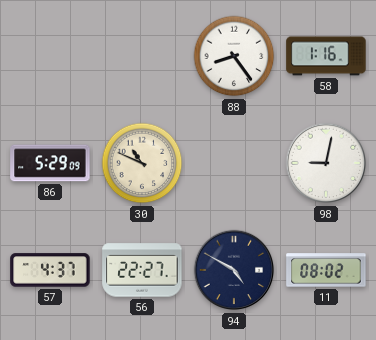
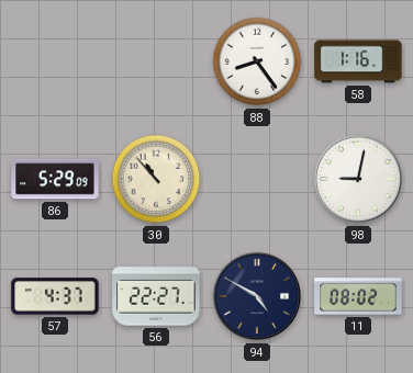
30: 10:49 -> 10:53
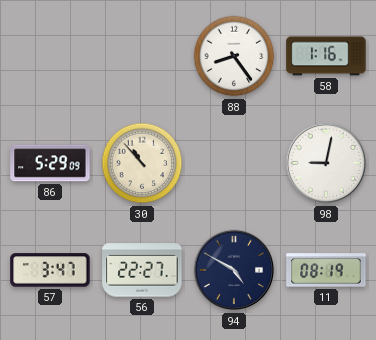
57: 4:37 -> 3:47
11: 08:02 -> 08:19
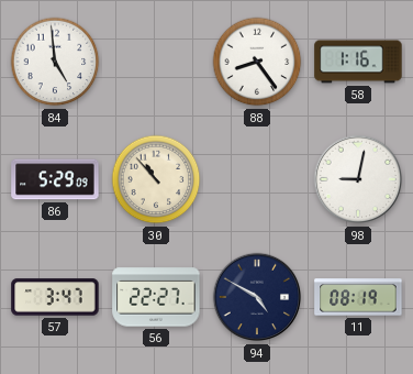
84: none -> 4:59
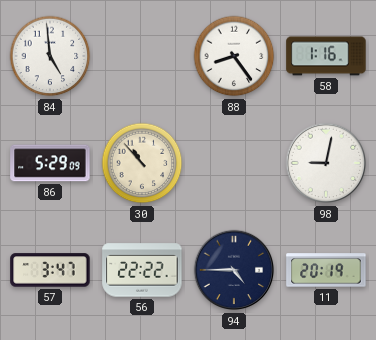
56: 22:27 -> 22:22
94: 4:50 -> 4:45
11: 08:19 -> 20:19
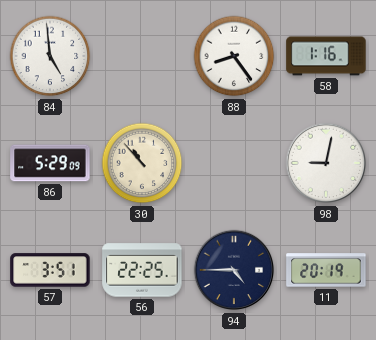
57: 3:47 -> 3:51
56: 22:22 -> 22:25
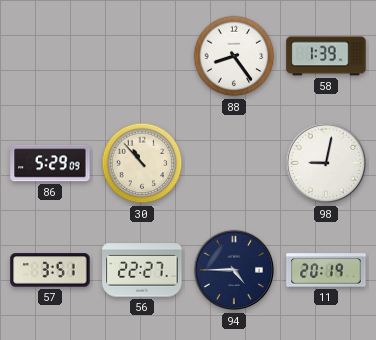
84: 4:59 -> none
58: 1:16 -> 1:39
56: 22:25 -> 22:27
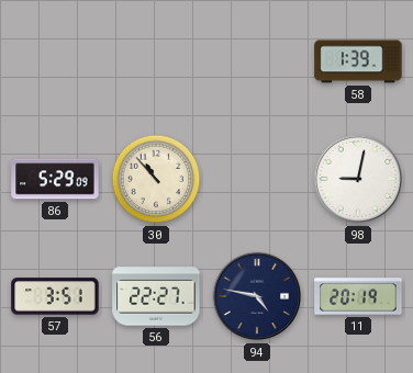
88: 8:24 -> none
94: 4:45 -> 4:47
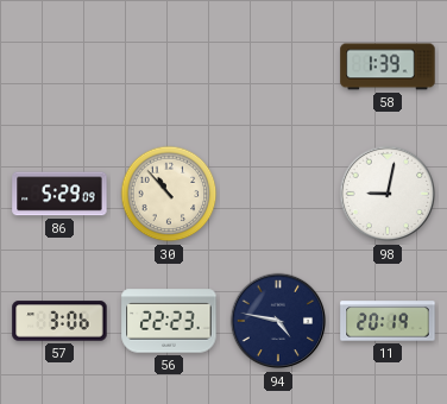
57: 3:51 -> 3:06
56: 22:27 -> 22:23
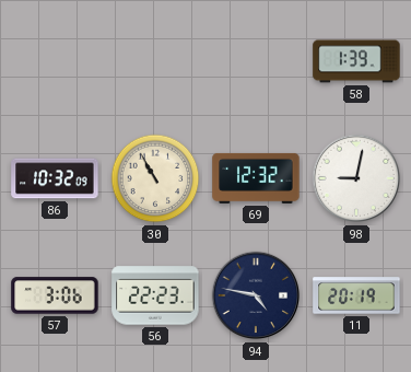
86: 5:29 -> 10:32
30: 10:53 -> 10:55
69: none -> 12:32
